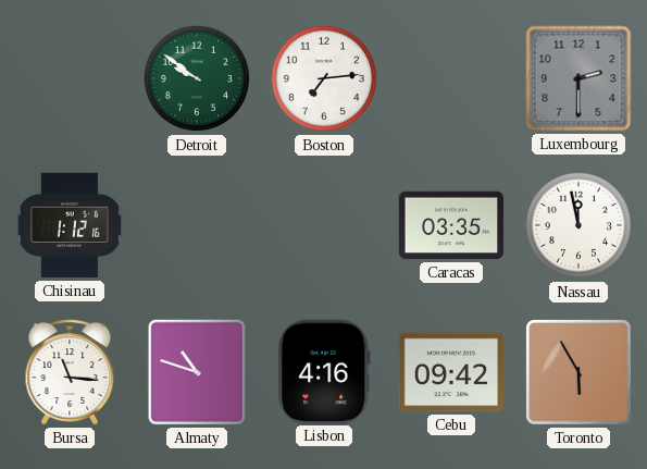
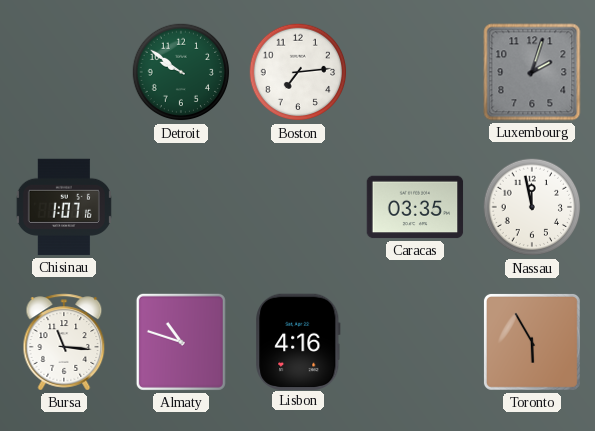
Luxembourg: 2:30 -> 2:03
Chisinau: 1:12 -> 1:07
Cebu: 09:42 -> none
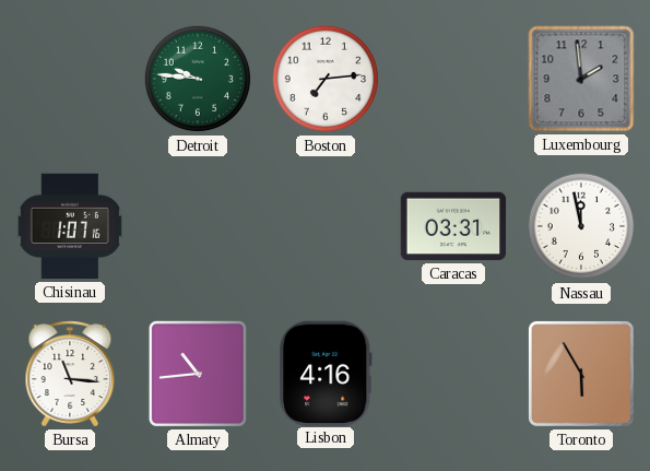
Detroit: 9:51 -> 9:46
Luxembourg: 2:03 -> 1:59
Caracas: 03:35 -> 03:31
Almaty: 10:48 -> 10:44
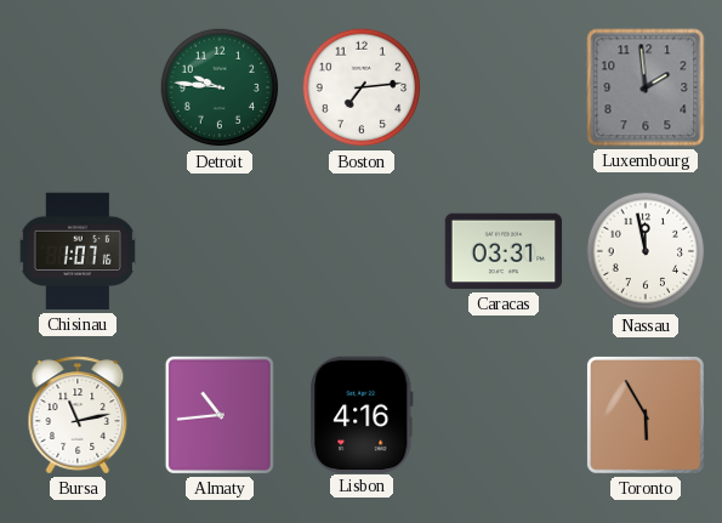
Bursa: 11:16 -> 11:13
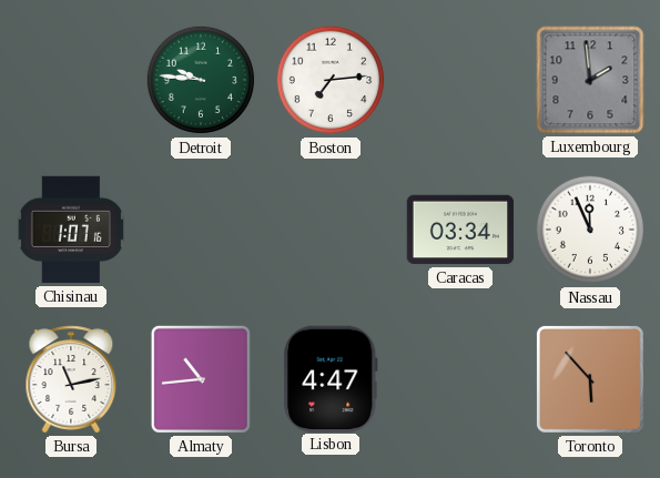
Caracas: 03:31 -> 03:34
Nassau: 11:58 -> 11:56
Lisbon: 4:16 -> 4:47
Toronto: 5:55 -> 5:53
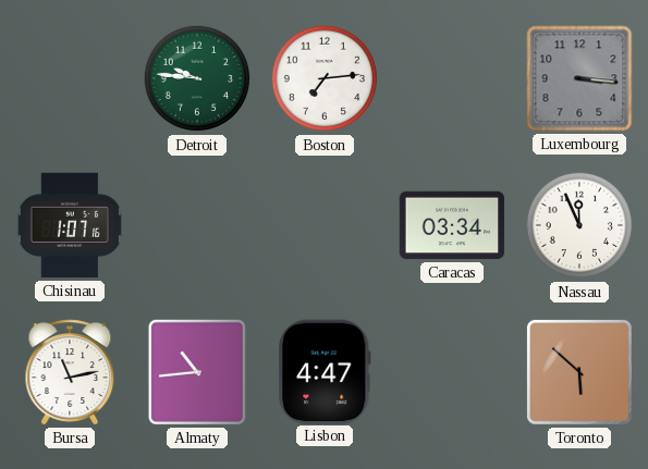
Luxembourg: 1:59 -> 3:16
Toronto: 5:53 -> 5:52
